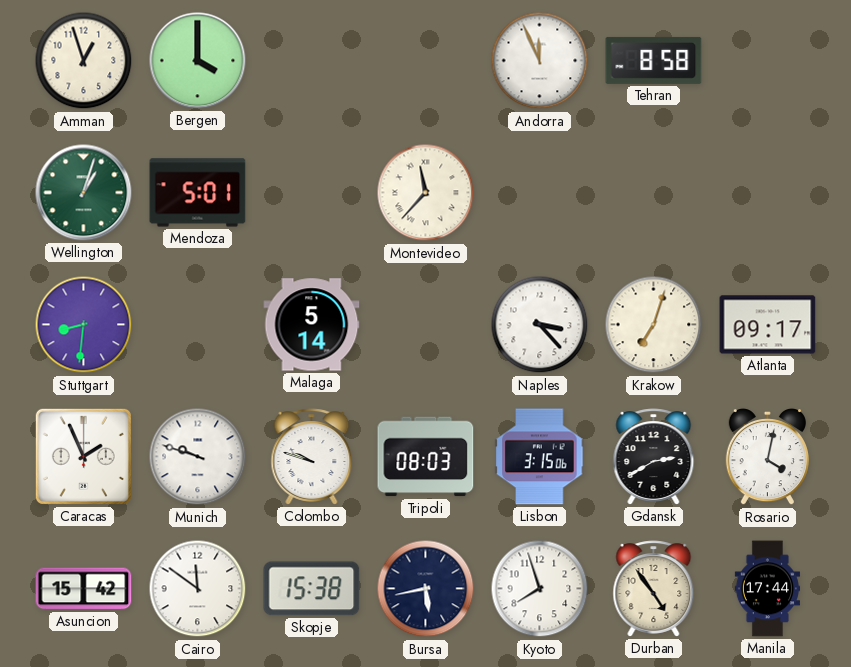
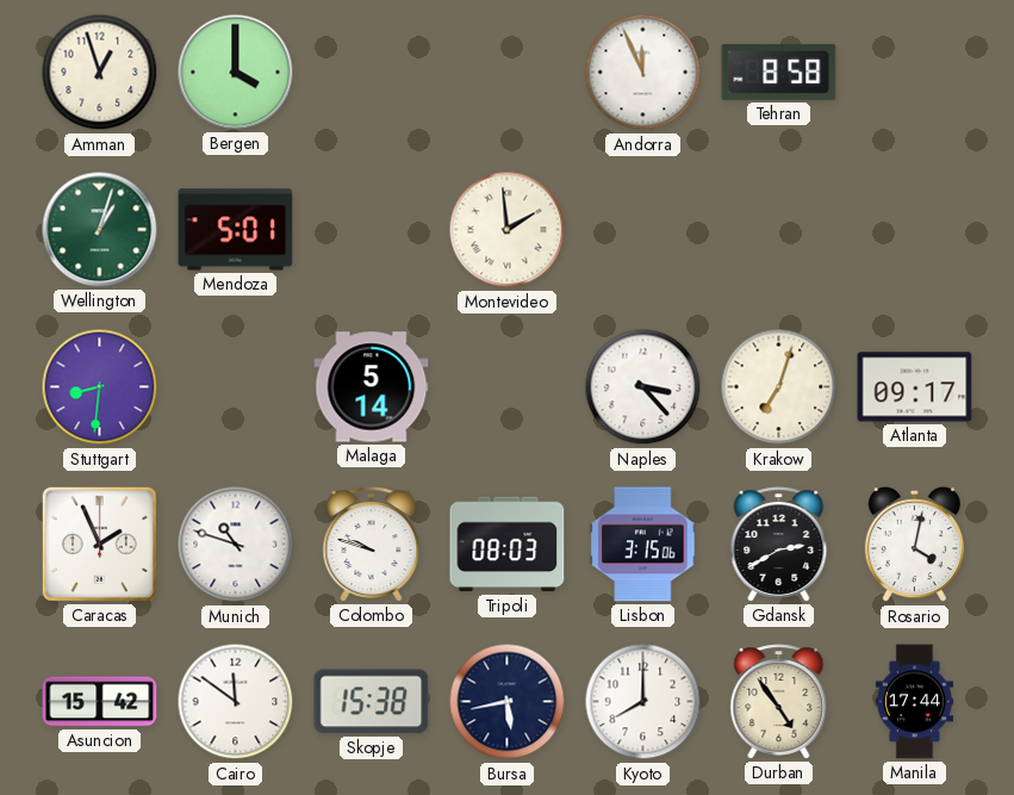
Montevideo: 11:37 -> 1:59
Munich: 9:48 -> 10:48
Kyoto: 7:57 -> 8:00
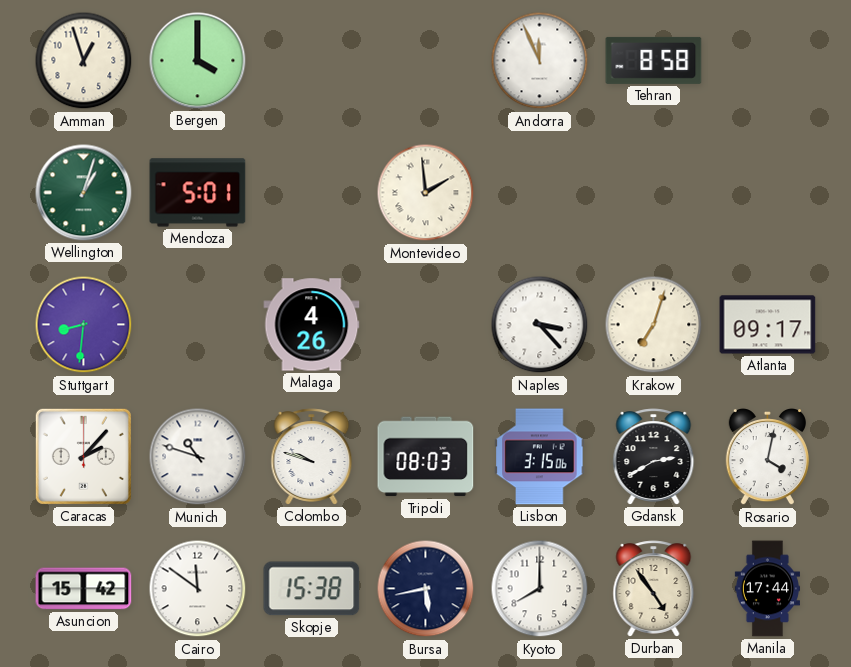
Malaga: 5:14 -> 4:26
Caracas: 1:56 -> 2:07
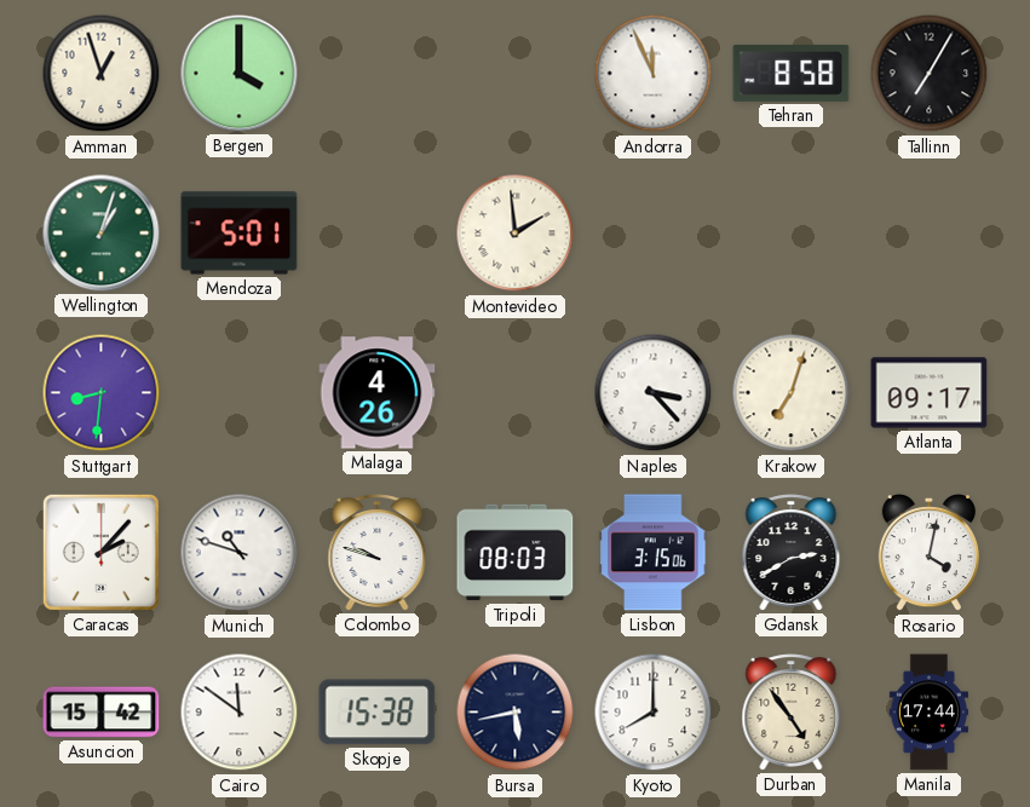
Tallinn: none -> 7:05
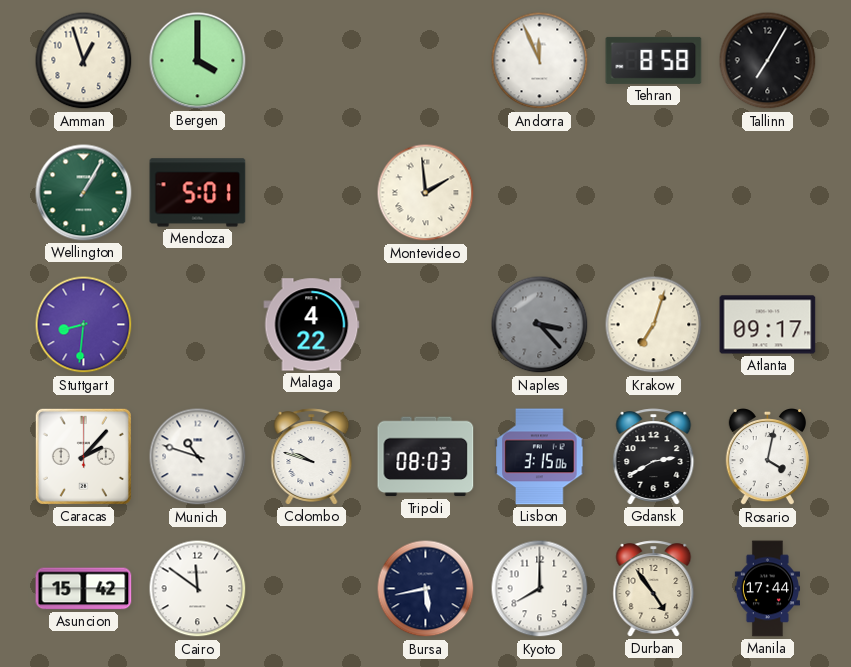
Wellington: 1:03 -> 1:05
Malaga: 4:26 -> 4:22
Naples dial: white -> grey
Skopje: 15:38 -> none
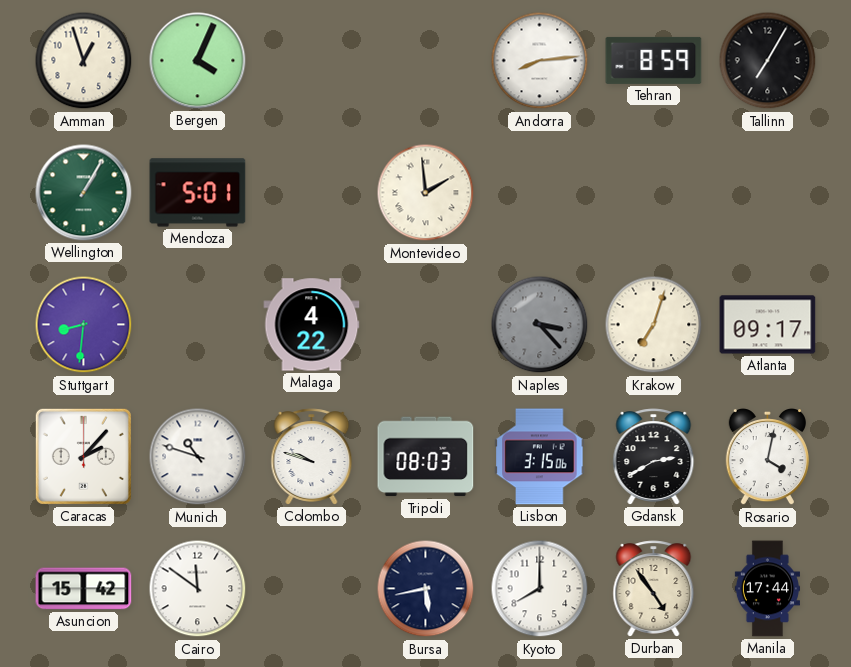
Bergen: 4:00 -> 4:04
Andorra: 11:56 -> 8:14
Tehran: 8:58 -> 8:59
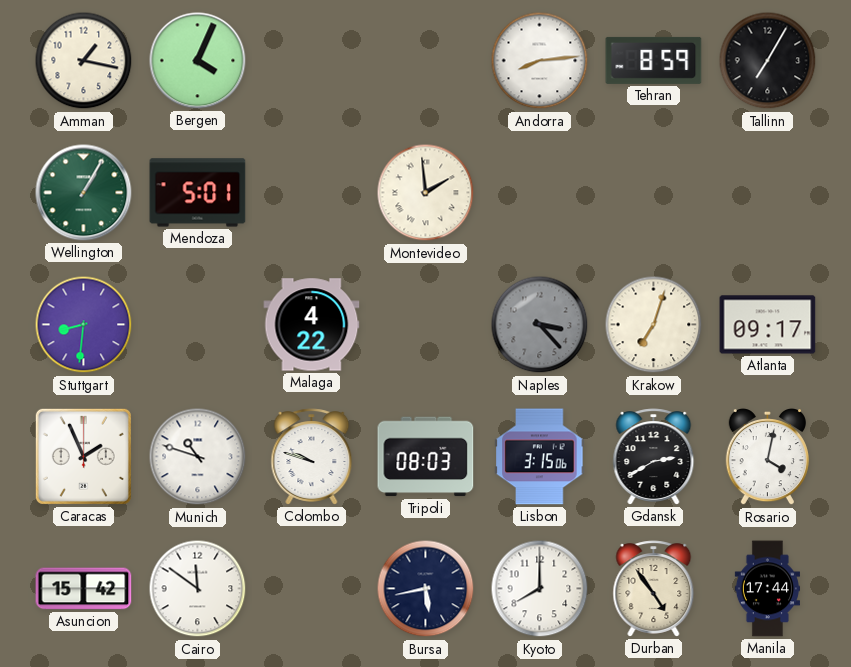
Amman: 12:57 -> 1:17
Caracas: 2:07 -> 1:56
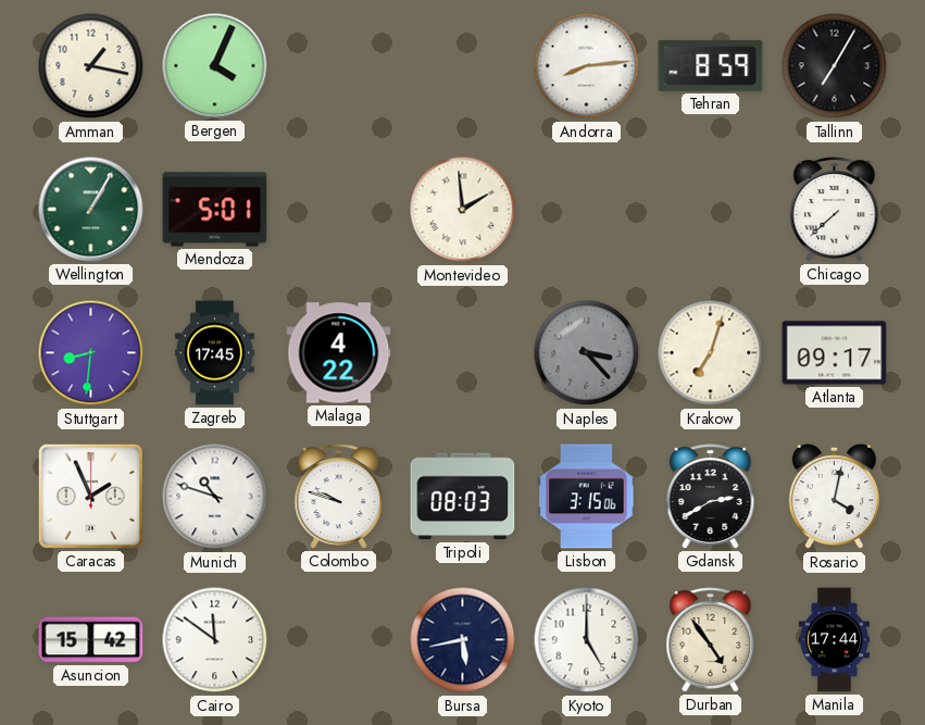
Chicago: none -> 7:38
Zagreb: none -> 17:45
Kyoto: 8:00 -> 5:00
